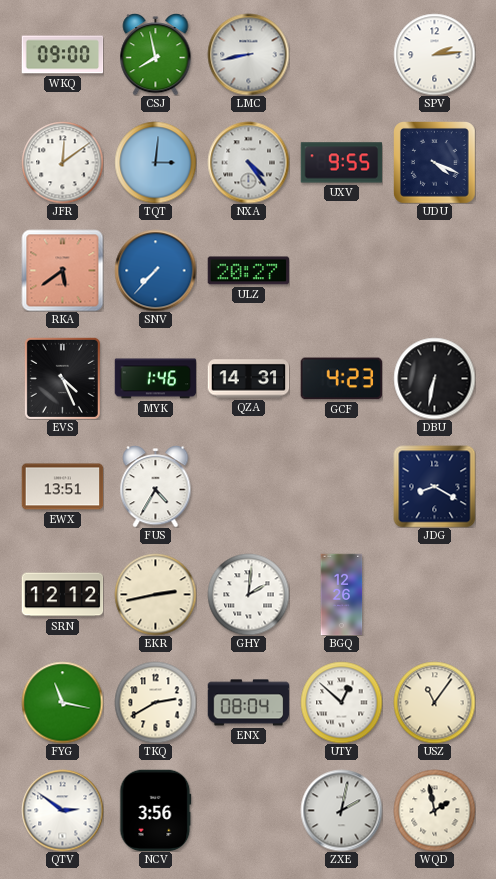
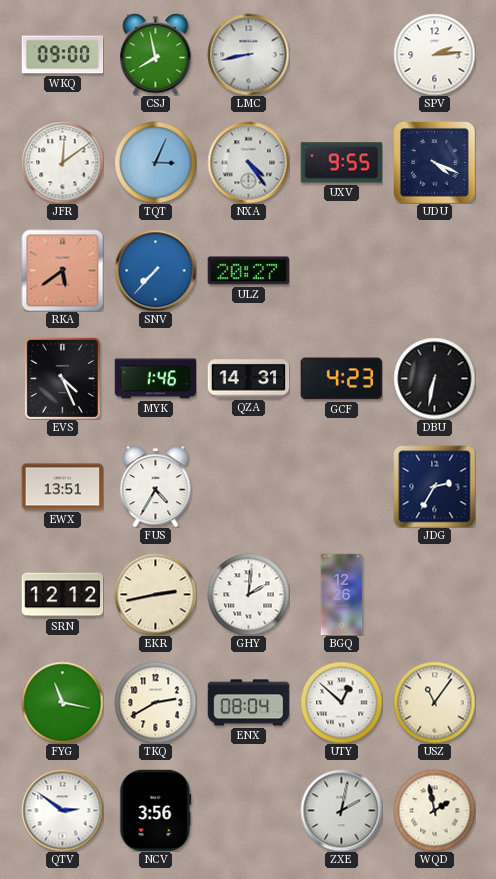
TQT: 3:01 -> 3:04
JDG: 8:20 -> 2:35
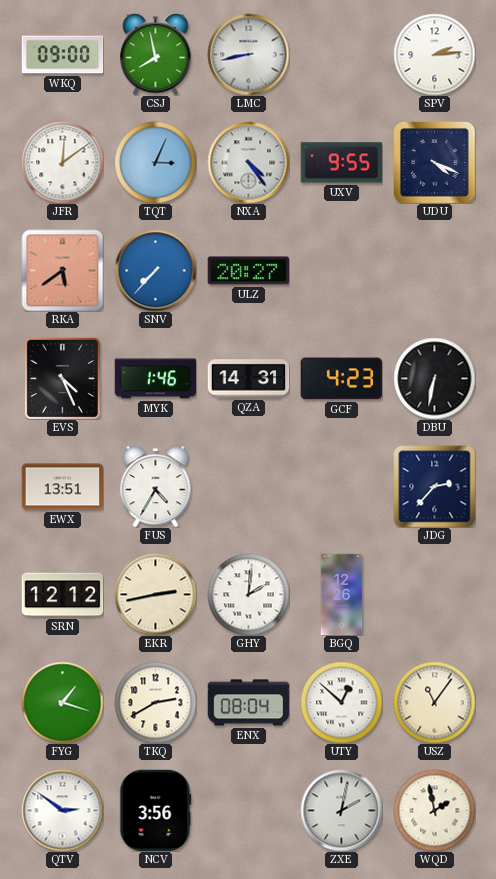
JDG: 2:35 -> 2:37
FYG: 11:17 -> 1:18
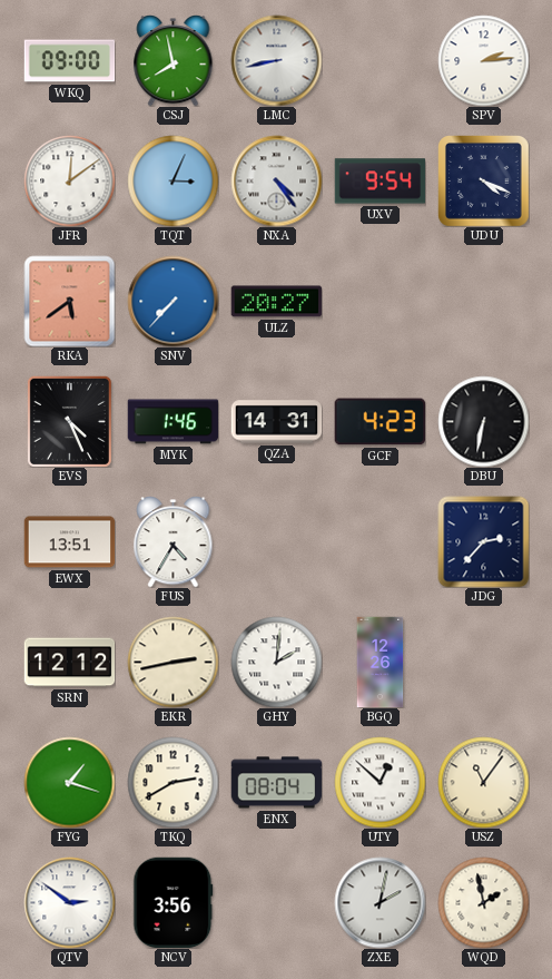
UXV: 9:55 -> 9:54
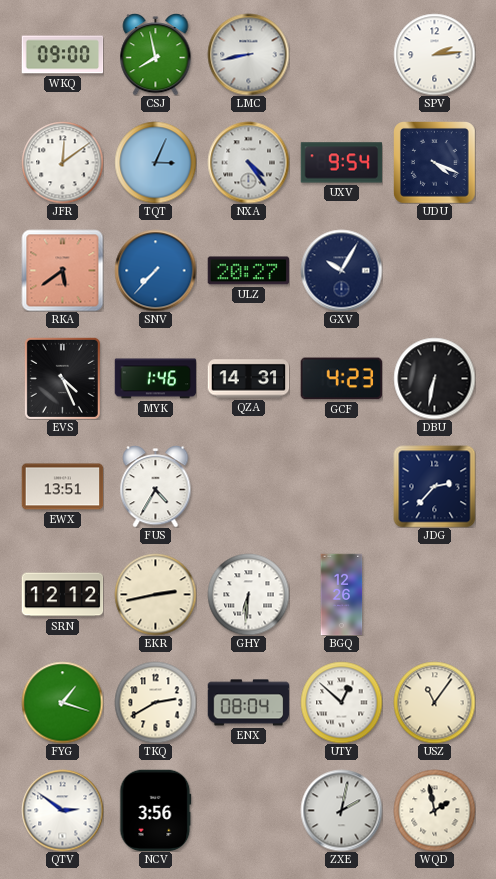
GXV: none -> 10:05
GHY: 2:01 -> 6:31
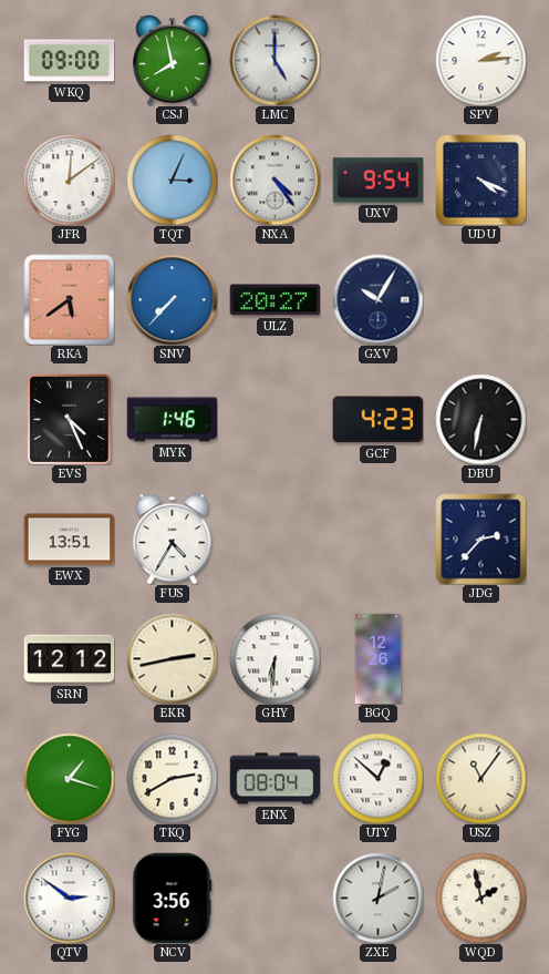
LMC: 8:43 -> 5:00
QZA: 14:31 -> none
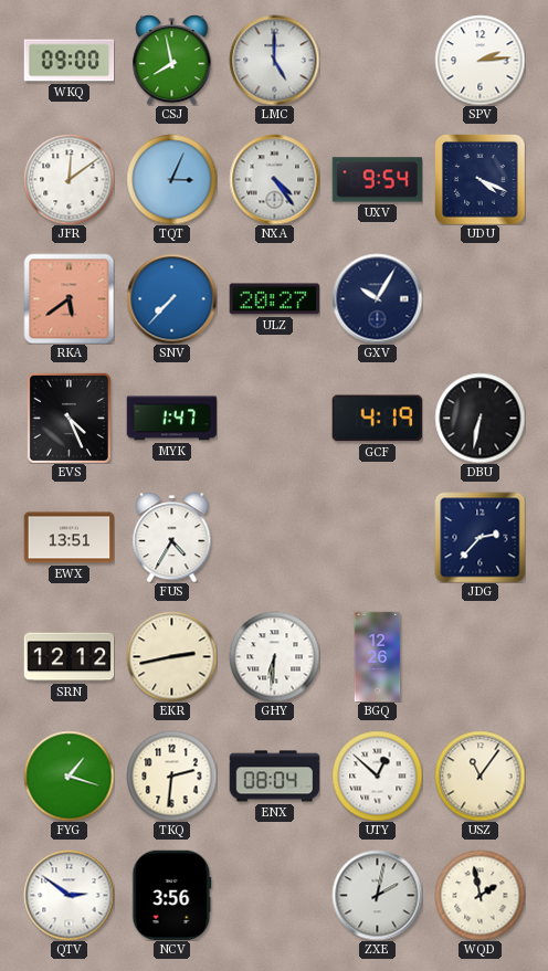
MYK: 1:46 -> 1:47
GCF: 4:23 -> 4:19
TKQ: 2:40 -> 2:31
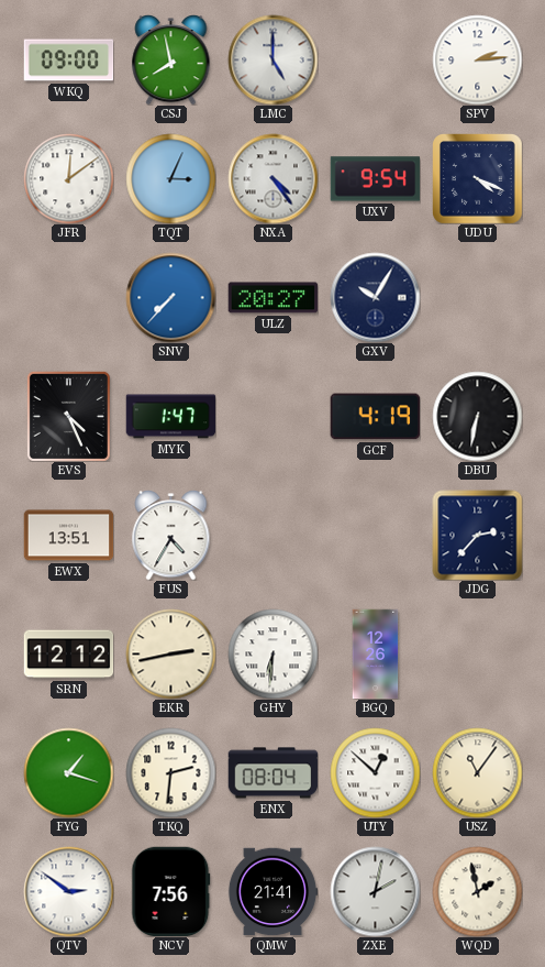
RKA: 5:39 -> none
NCV: 3:56 -> 7:56
QMW: none -> 21:41
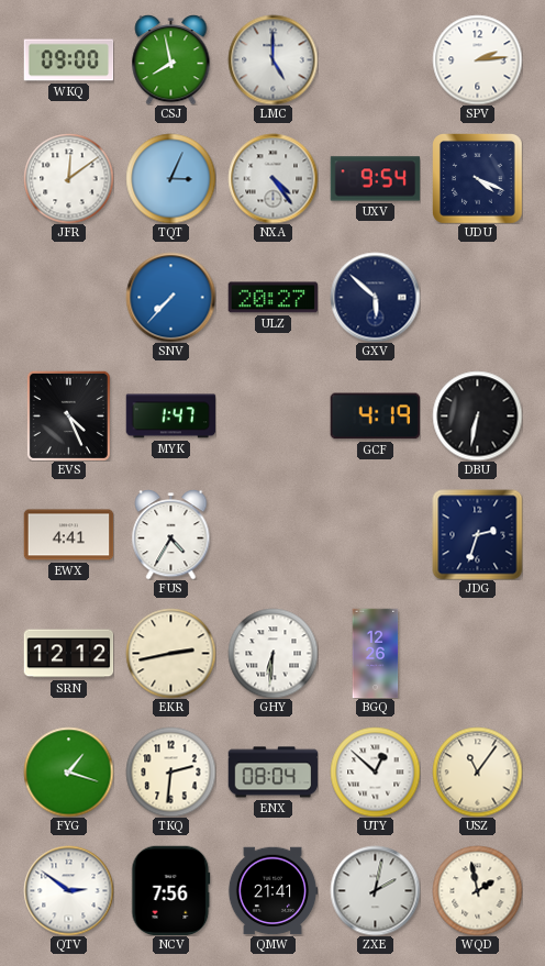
GXV: 10:05 -> 5:52
EWX: 13:51 -> 4:41
JDG: 2:37 -> 2:33
